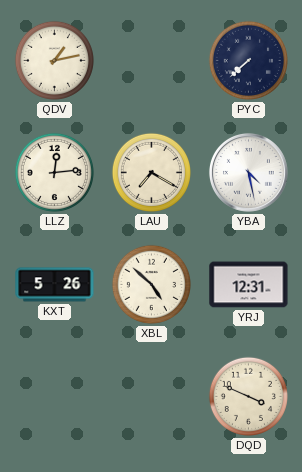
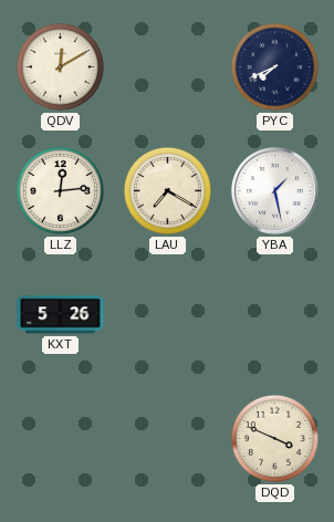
QDV: 1:13 -> 12:10
PYC: 7:38 -> 7:41
YBA: 4:28 -> 1:28
XBL: 4:52 -> none
YRJ: 12:31 -> none
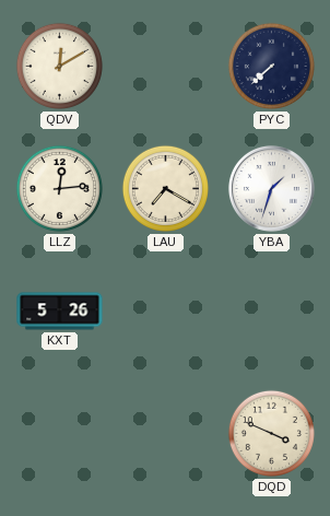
PYC: 7:41 -> 7:38
YBA: 1:28 -> 1:33
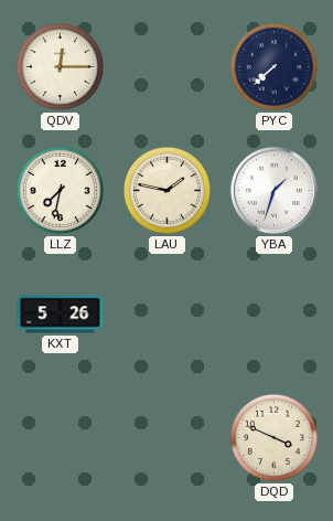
QDV: 12:10 -> 12:15
LLZ: 12:14 -> 7:32
LAU: 7:20 -> 1:47
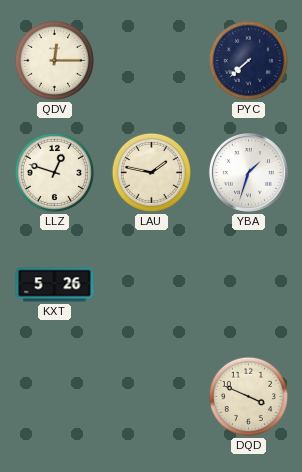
LLZ: 7:32 -> 12:48
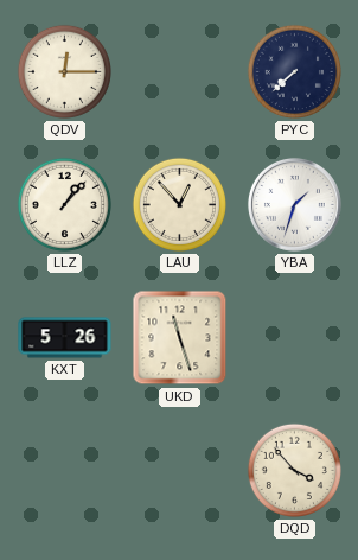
LLZ: 12:48 -> 1:07
LAU: 1:47 -> 12:53
UKD: none -> 11:27
DQD: 3:49 -> 3:53
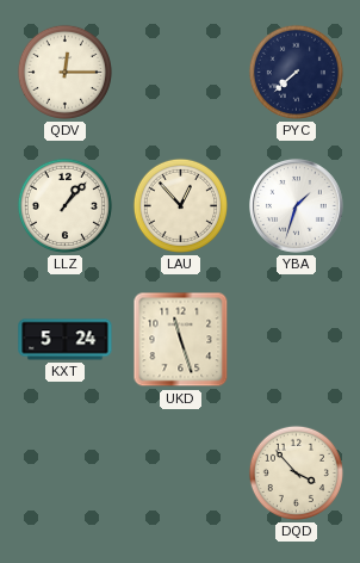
KXT: 5:26 -> 5:24
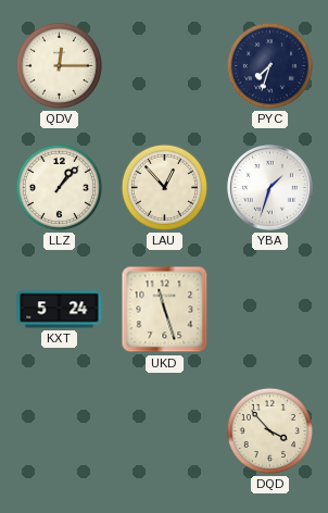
PYC: 7:38 -> 7:33
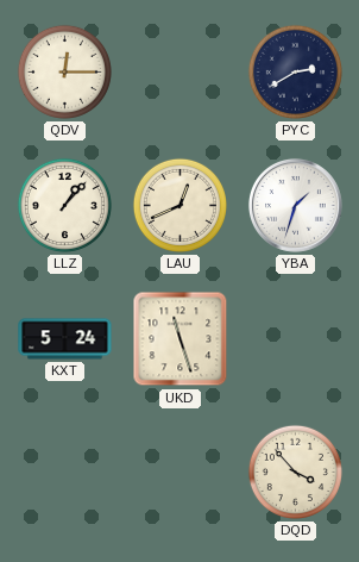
PYC: 7:33 -> 2:40
LAU: 12:53 -> 12:41
